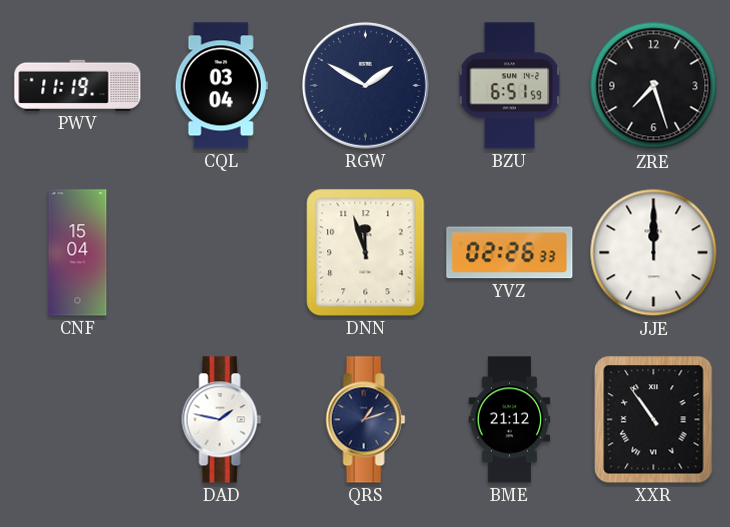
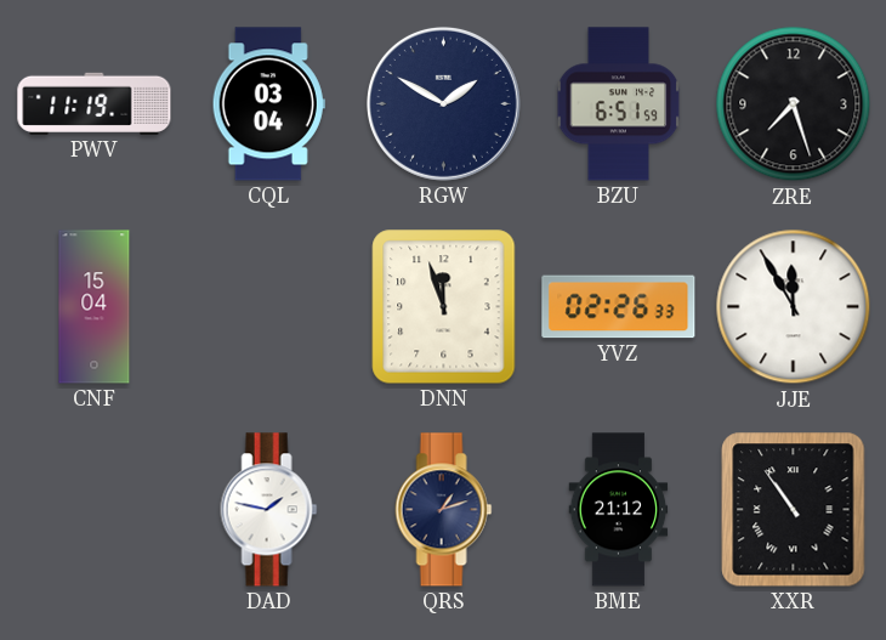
JJE: 12:00 -> 11:55
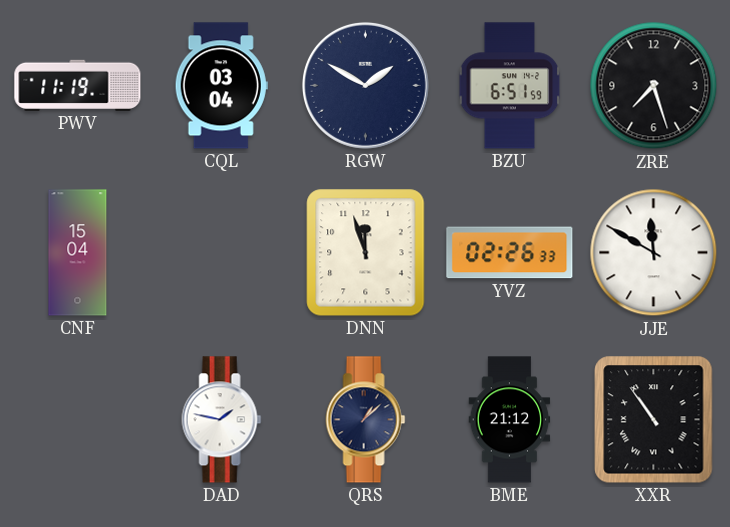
JJE: 11:55 -> 11:50
QRS: 1:12 -> 1:08
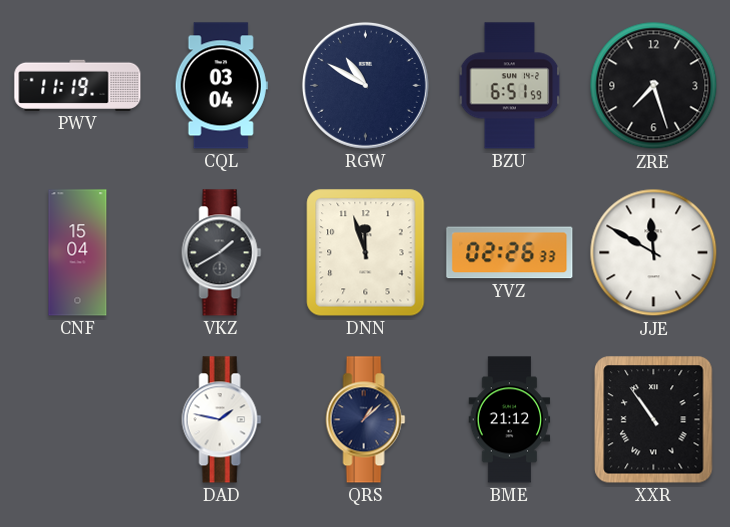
RGW: 1:50 -> 10:50
VKZ: none -> 1:40
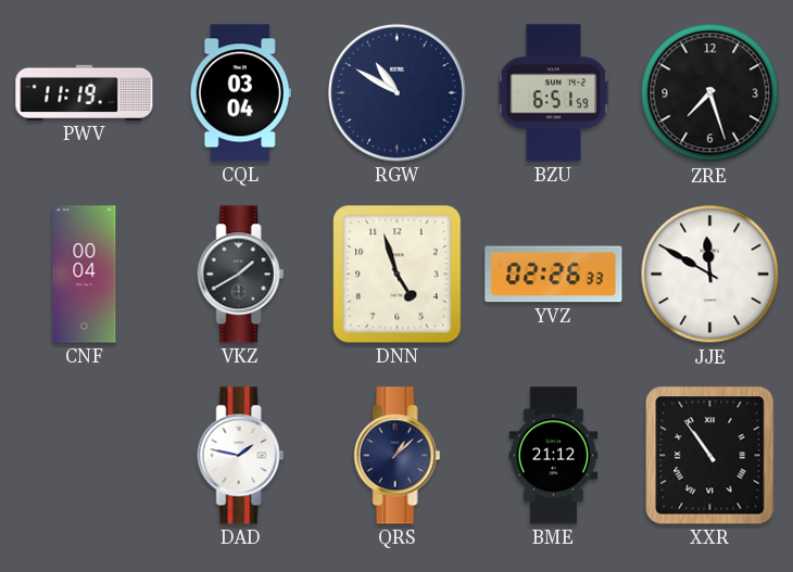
CNF: 15:04 -> 00:04
DNN: 11:57 -> 4:57
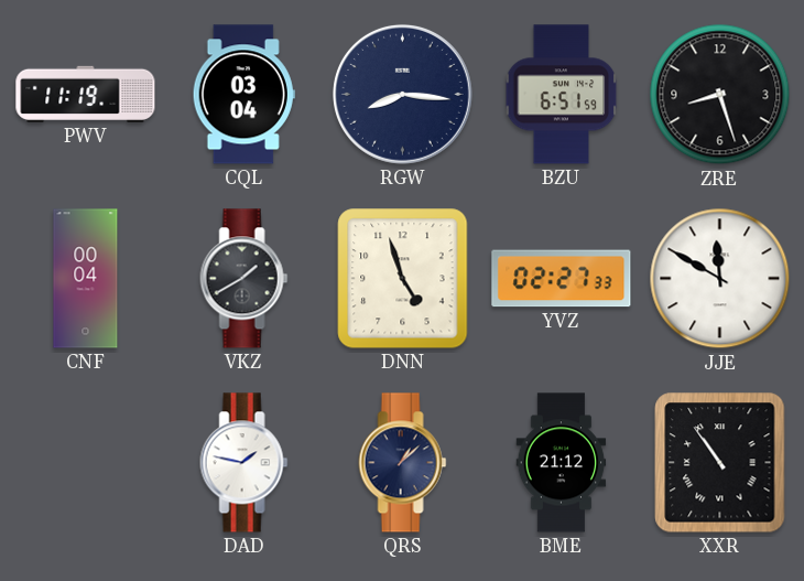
RGW: 10:50 -> 8:16
ZRE: 7:27 -> 8:27
YVZ: 02:26 -> 02:27
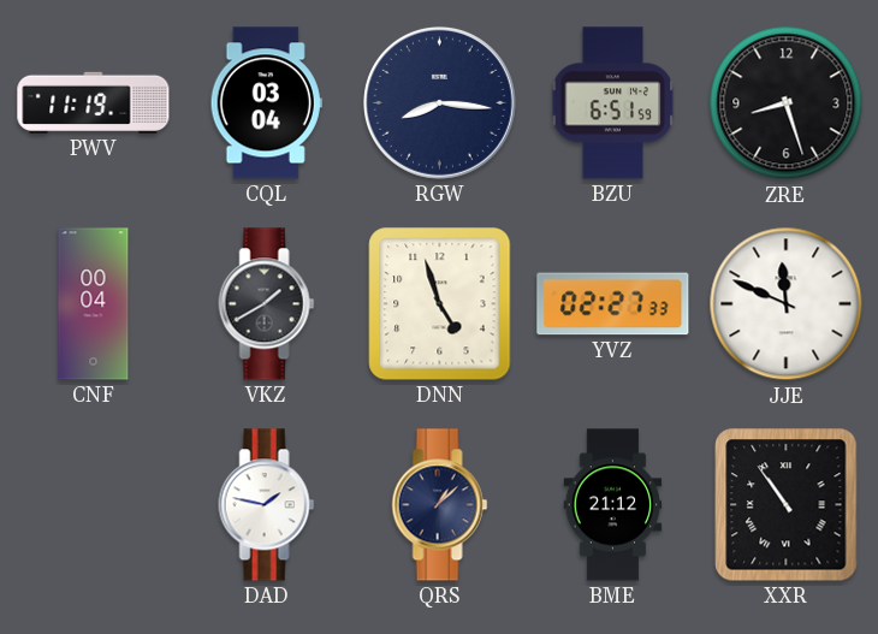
JJE: 11:50 -> 11:49
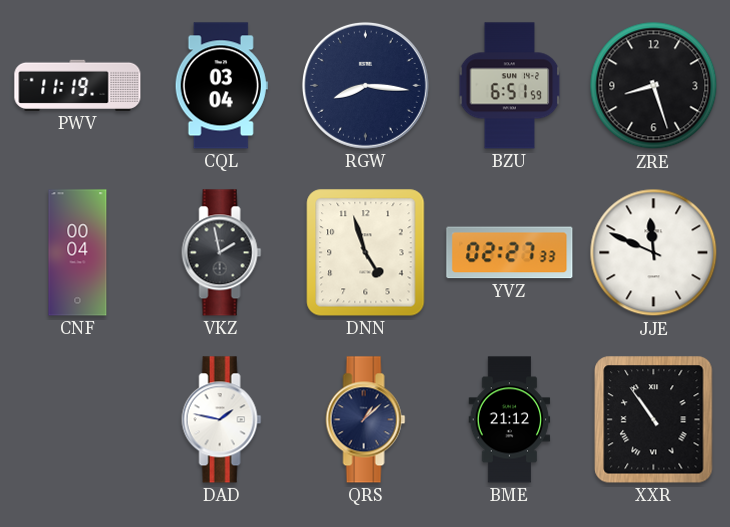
VKZ: 1:40 -> 1:58
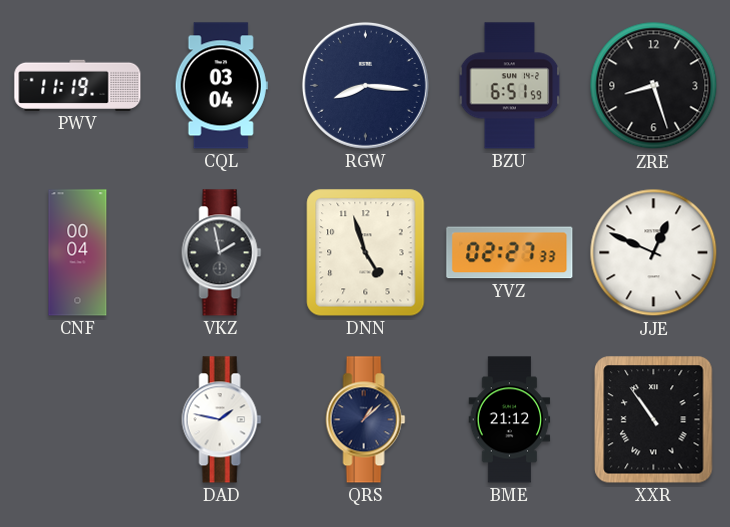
JJE: 11:49 -> 12:49
